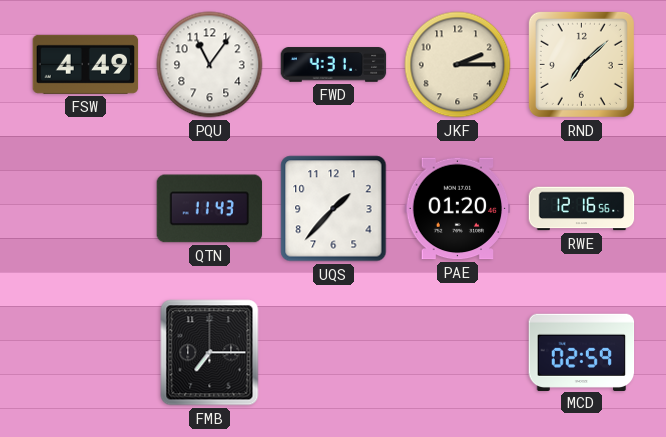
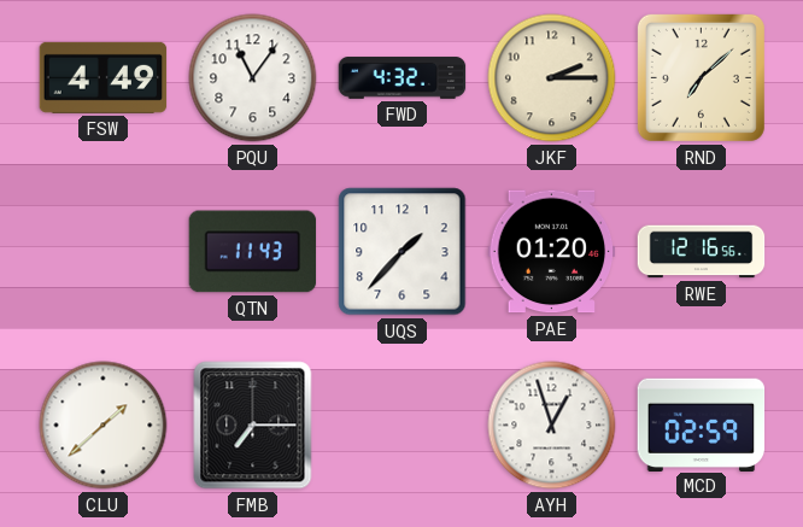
FWD: 4:31 -> 4:32
CLU: none -> 1:38
AYH: none -> 12:57
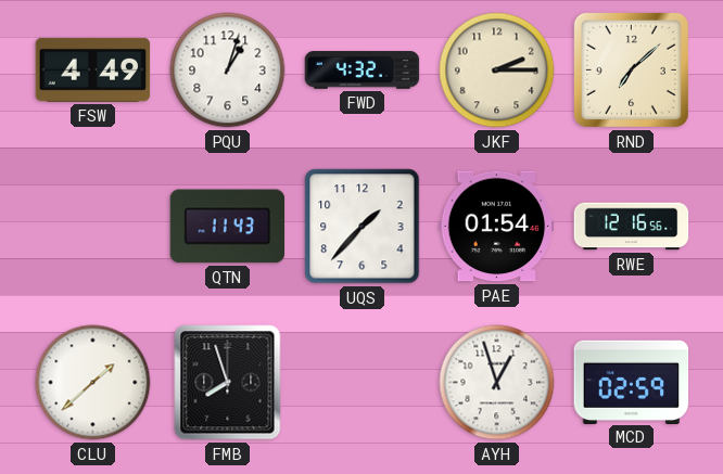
PQU: 11:06 -> 1:03
PAE: 01:20 -> 01:54
FMB: 7:15 -> 7:57
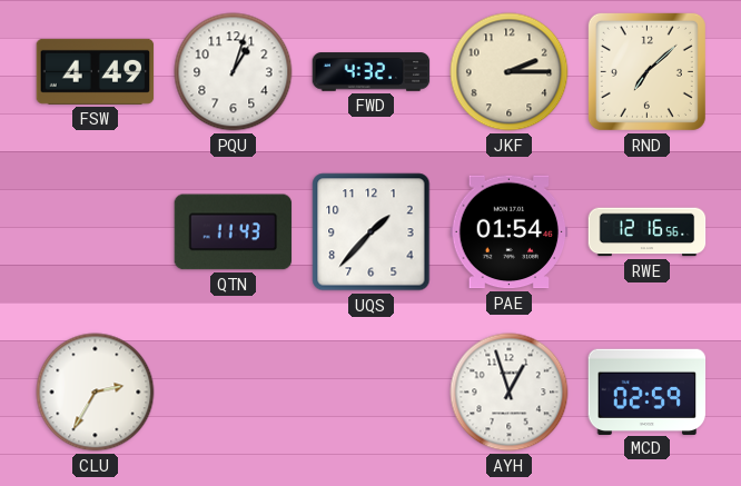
CLU: 1:38 -> 2:35
FMB: 7:57 -> none
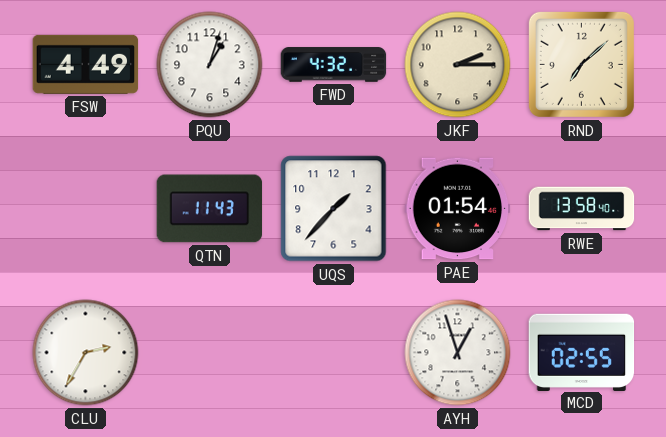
RWE: 12:16 -> 13:58
MCD: 02:59 -> 02:55
